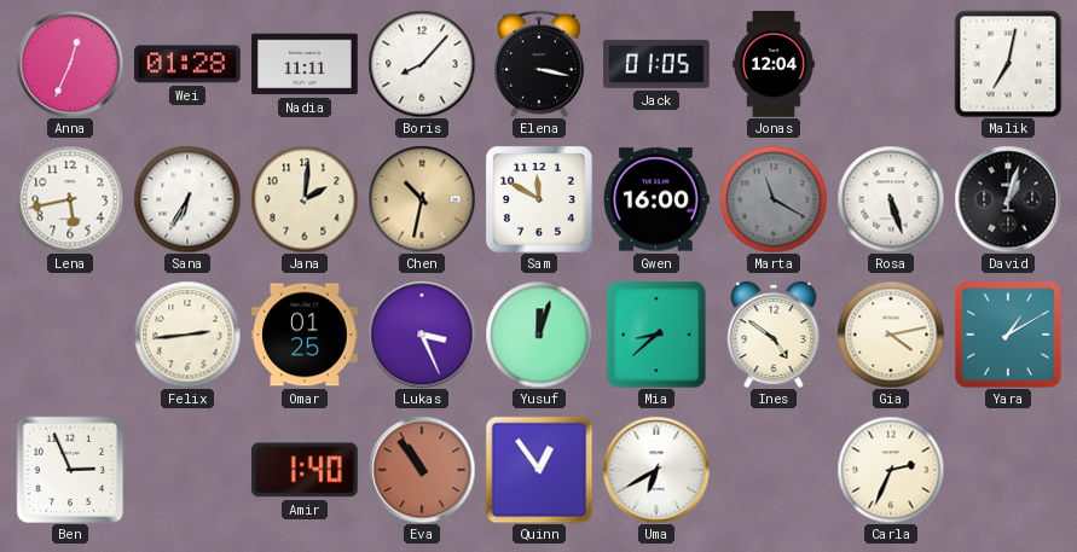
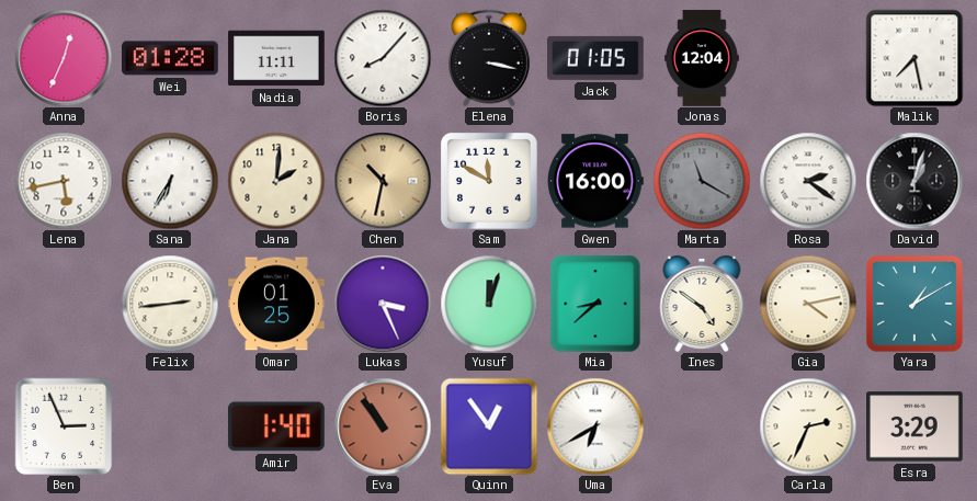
Malik: 7:02 -> 7:28
Rosa: 5:27 -> 2:21
Esra: none -> 3:29
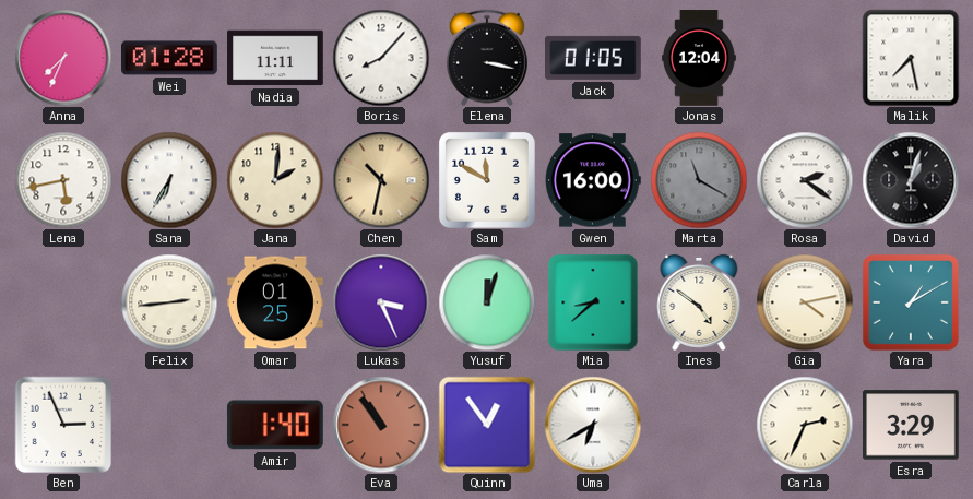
Anna: 12:34 -> 7:34
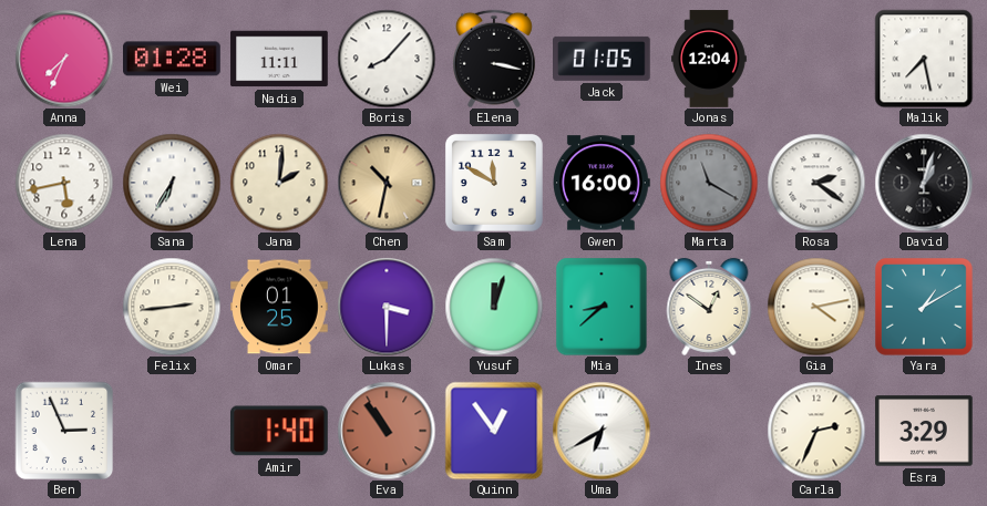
Lukas: 3:26 -> 3:30
Ines: 4:51 -> 12:51
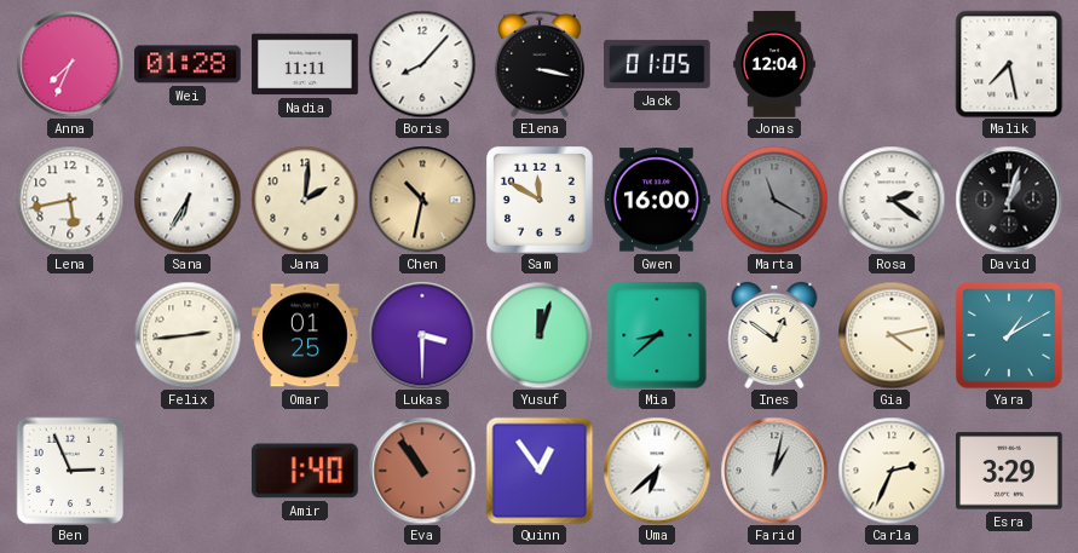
Uma: 6:40 -> 6:38
Farid: none -> 1:02
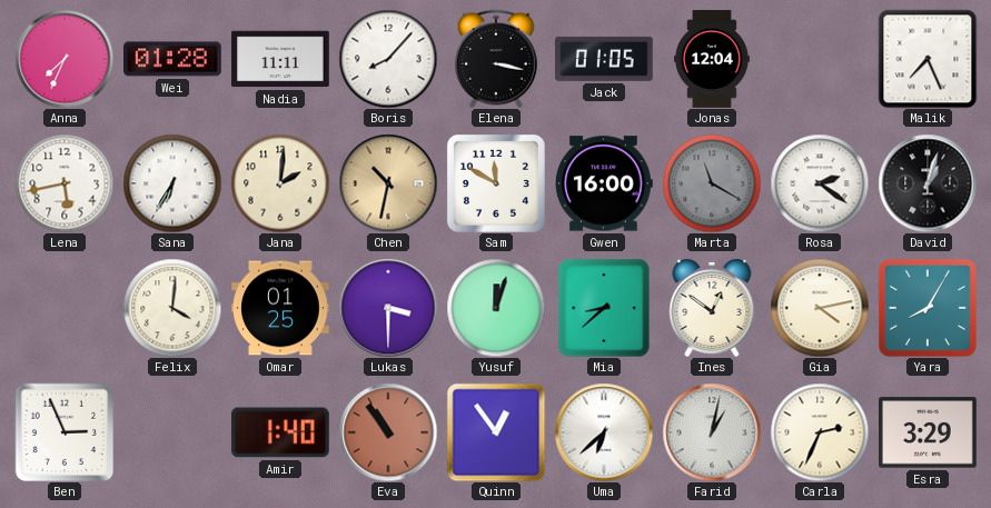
Malik: 7:28 -> 7:26
Felix: 2:44 -> 4:01
Yara: 1:10 -> 8:05
